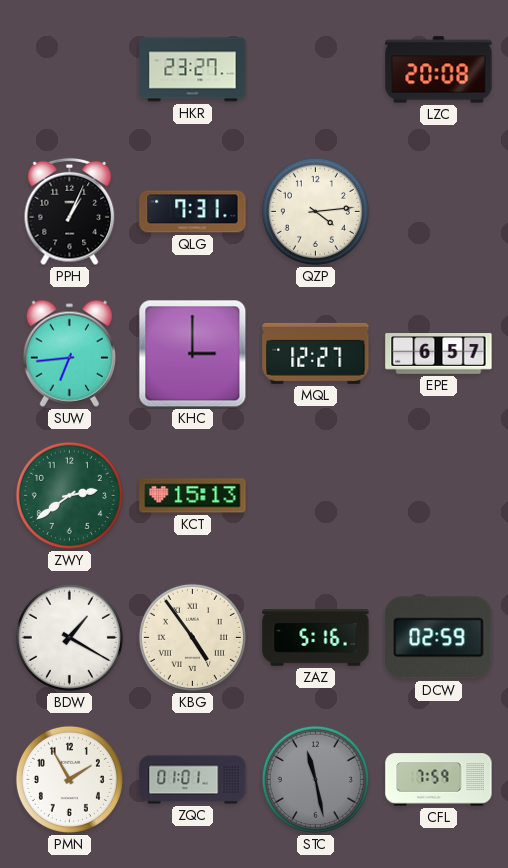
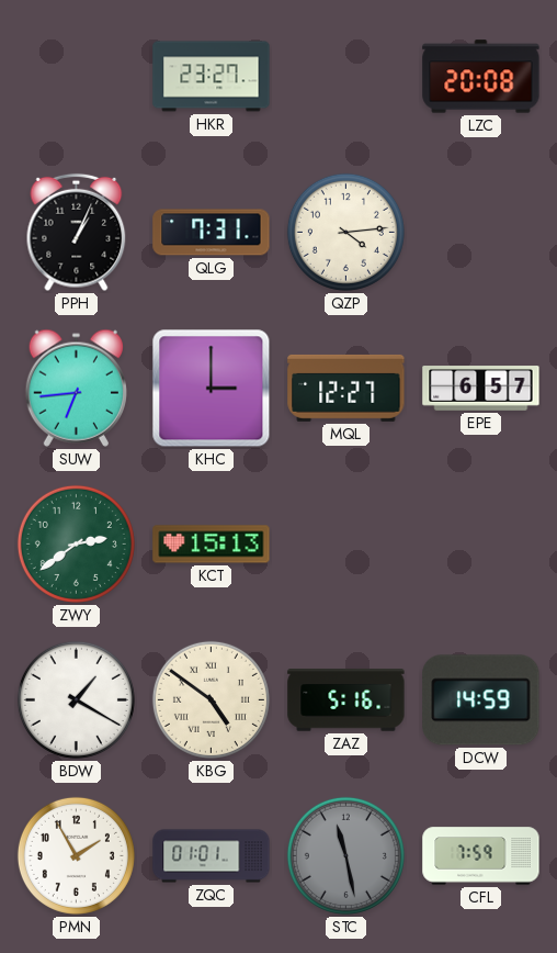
KBG: 4:54 -> 4:51
DCW: 02:59 -> 14:59
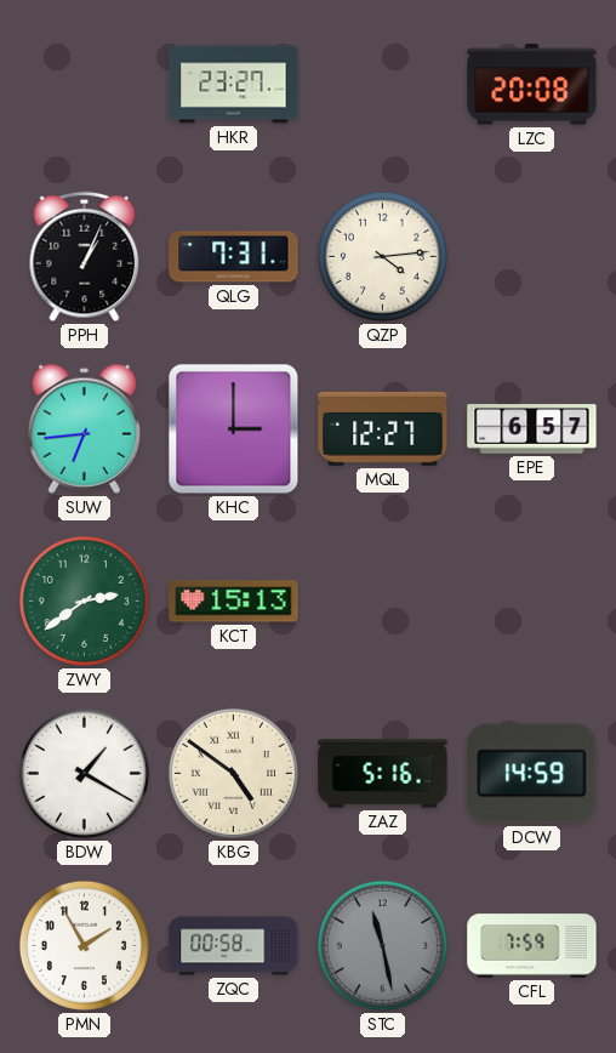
ZQC: 01:01 -> 00:58
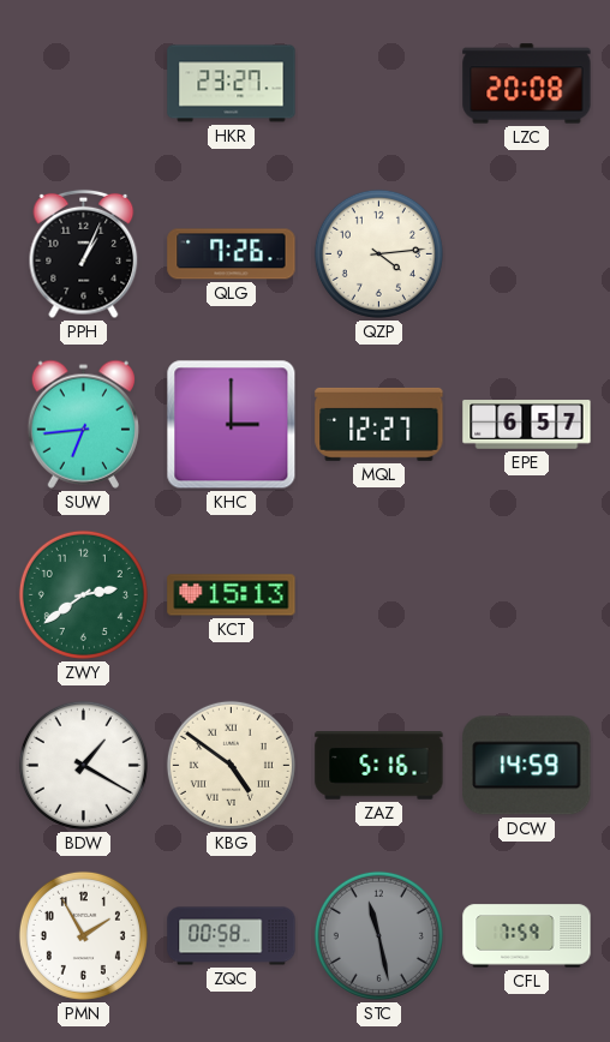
QLG: 7:31 -> 7:26
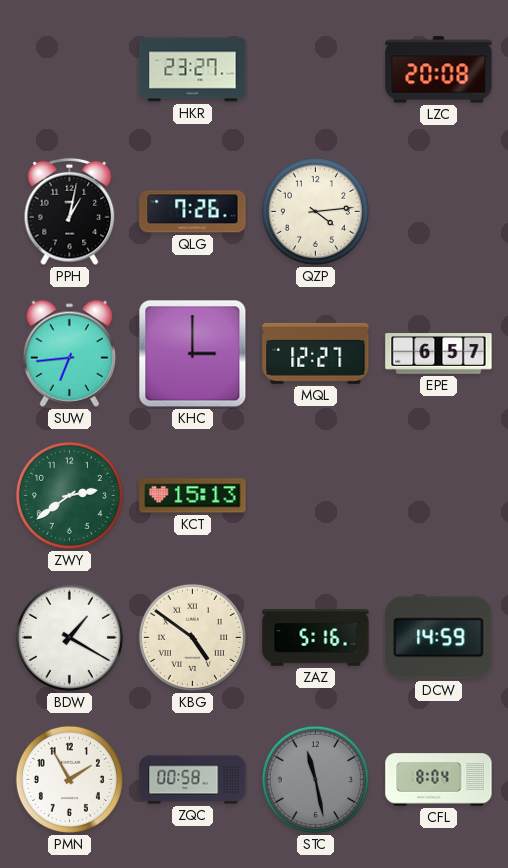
PPH: 1:04 -> 1:02
CFL: 7:59 -> 8:04
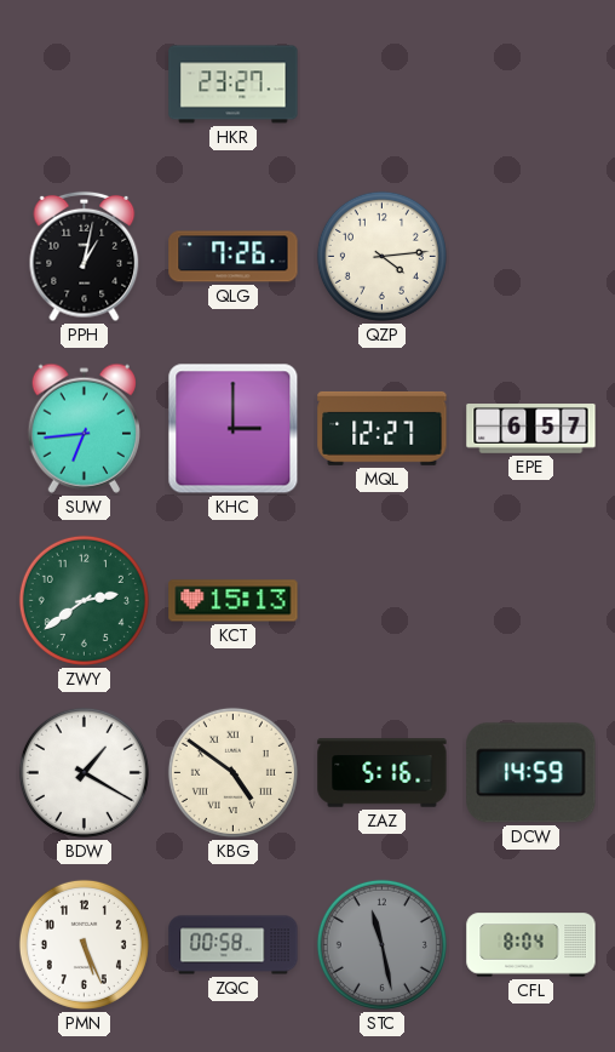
LZC: 20:08 -> none
PMN: 1:55 -> 5:26
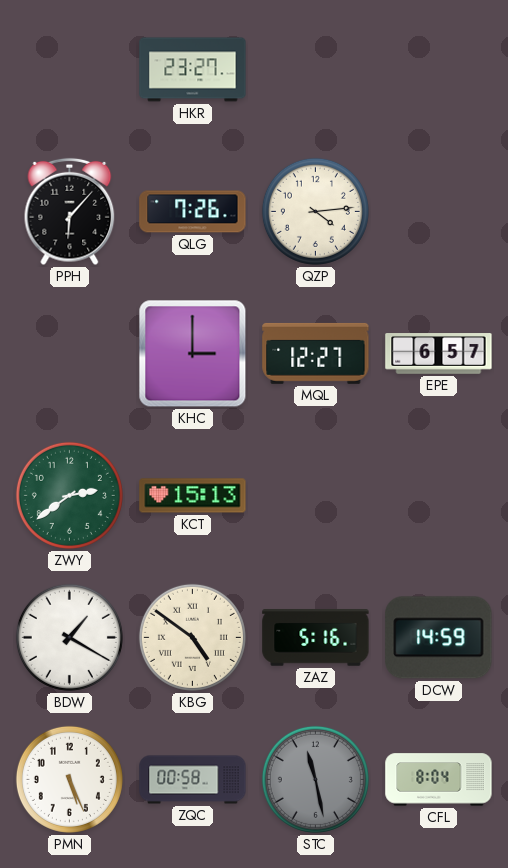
PPH: 1:02 -> 6:07
SUW: 6:44 -> none
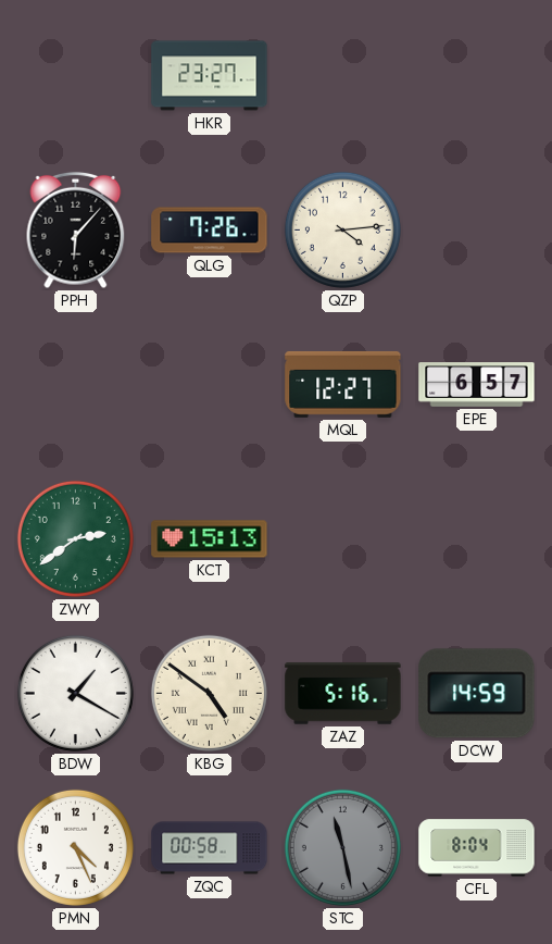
KHC: 3:00 -> none
PMN: 5:26 -> 4:26
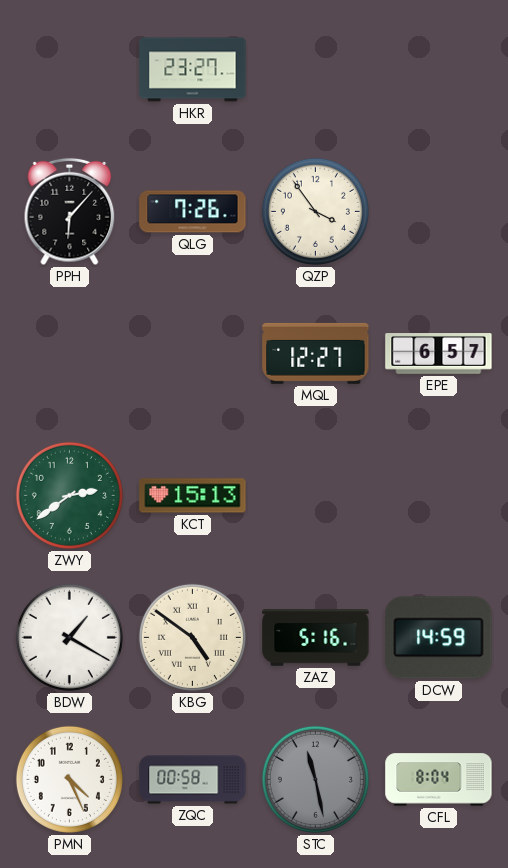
QZP: 4:14 -> 3:54
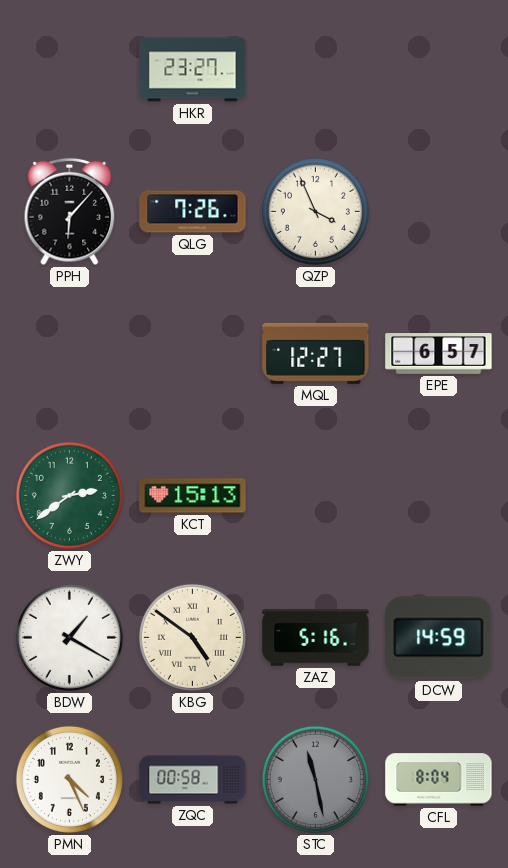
QZP: 3:54 -> 3:56
